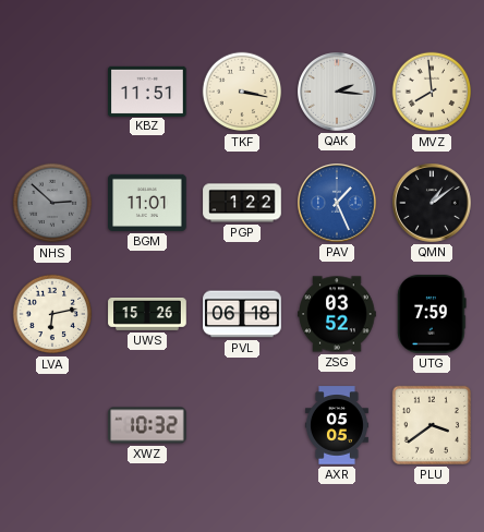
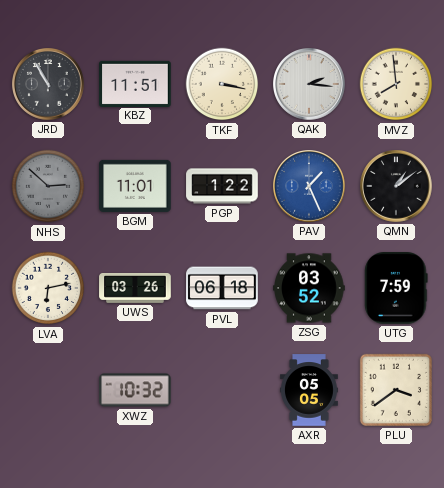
JRD: none -> 10:55
UWS: 15:26 -> 03:26
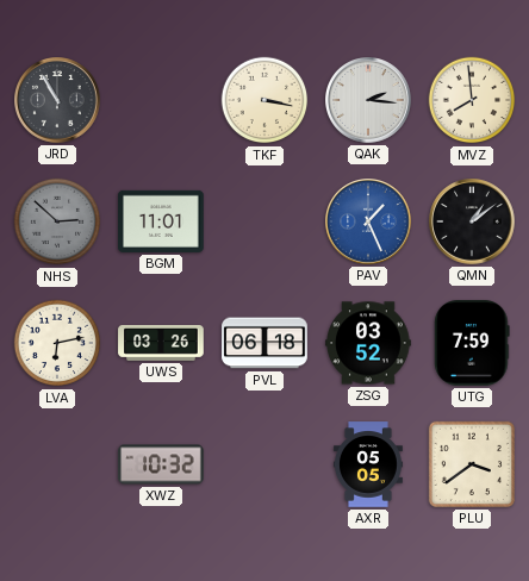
KBZ: 11:51 -> none
PGP: 1:22 -> none
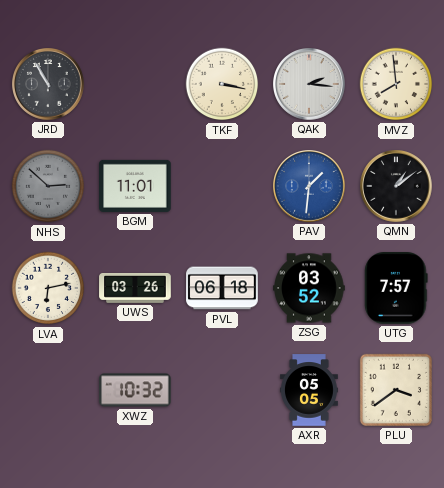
PAV: 1:26 -> 1:31
UTG: 7:59 -> 7:57
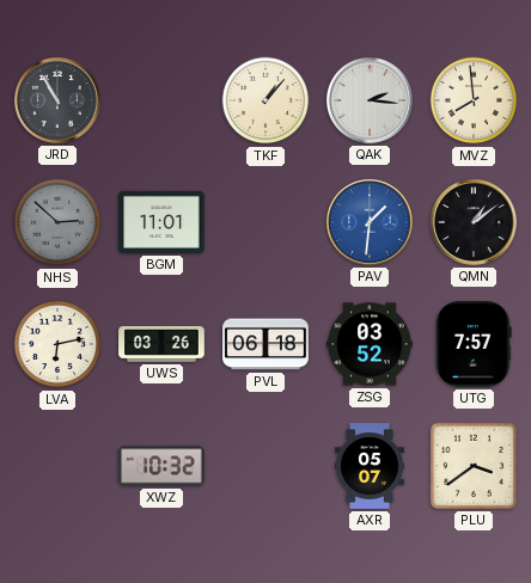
TKF: 3:17 -> 1:07
AXR: 05:05 -> 05:07
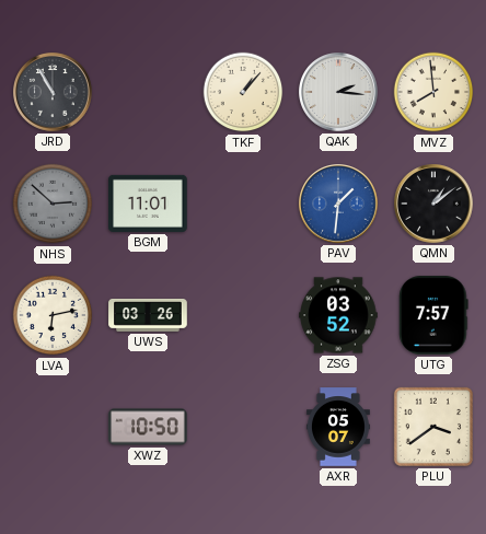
PVL: 06:18 -> none
XWZ: 10:32 -> 10:50
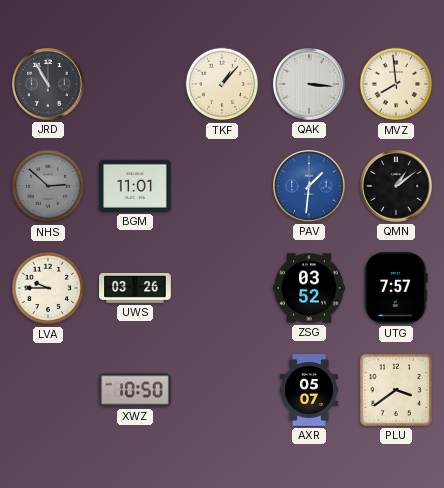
QAK: 2:16 -> 3:16
LVA: 6:13 -> 9:45
